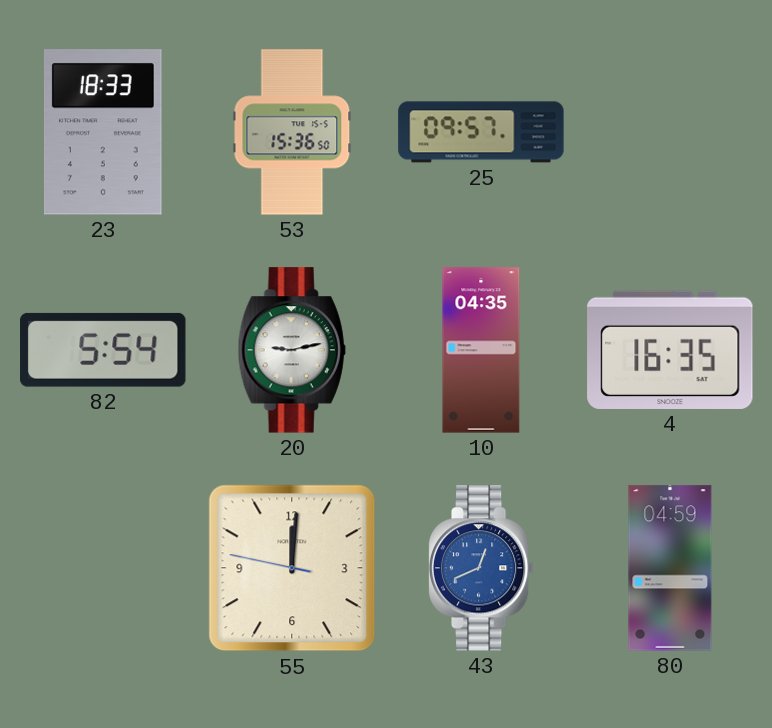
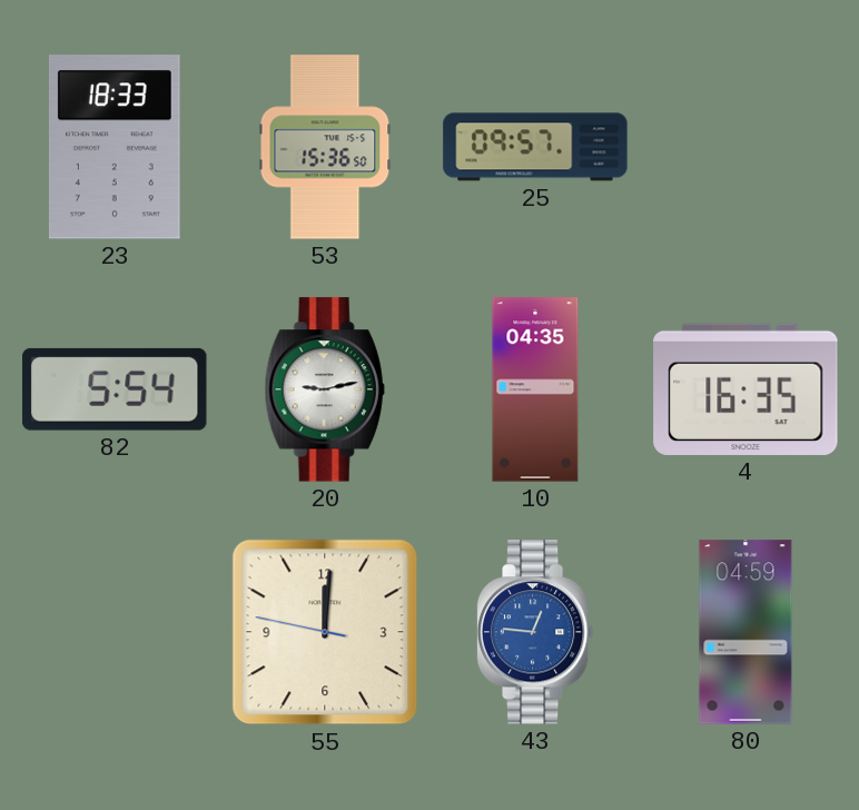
43: 12:41 -> 12:46
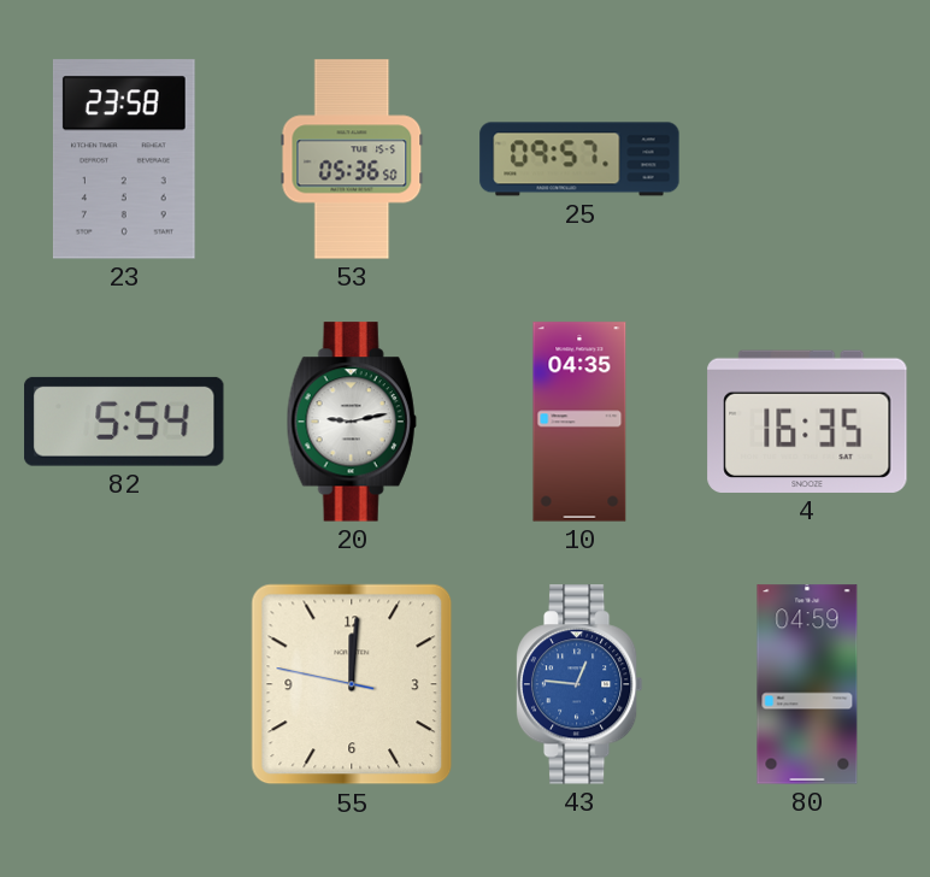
23: 18:33 -> 23:58
53: 15:36 -> 05:36
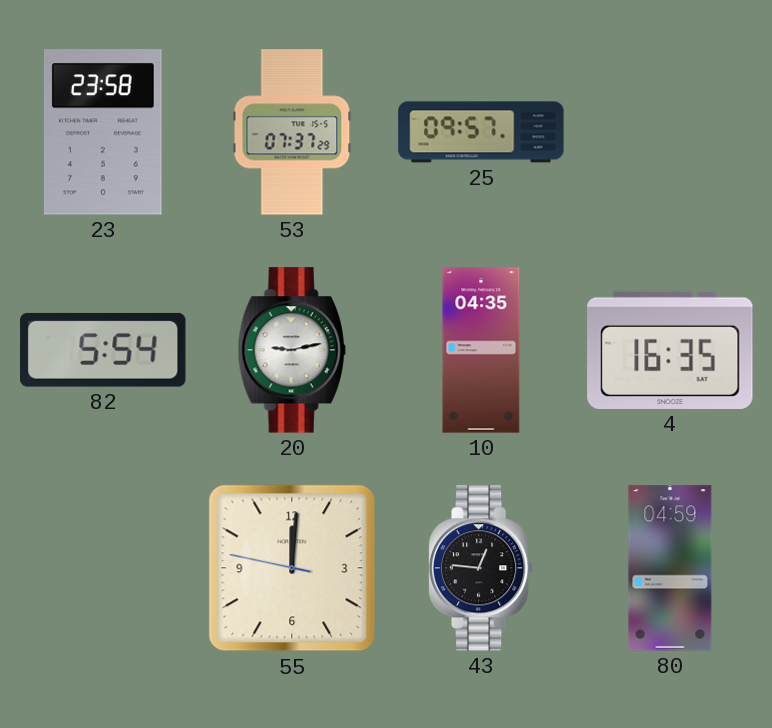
53: 05:36 -> 07:37
43 dial: blue -> black
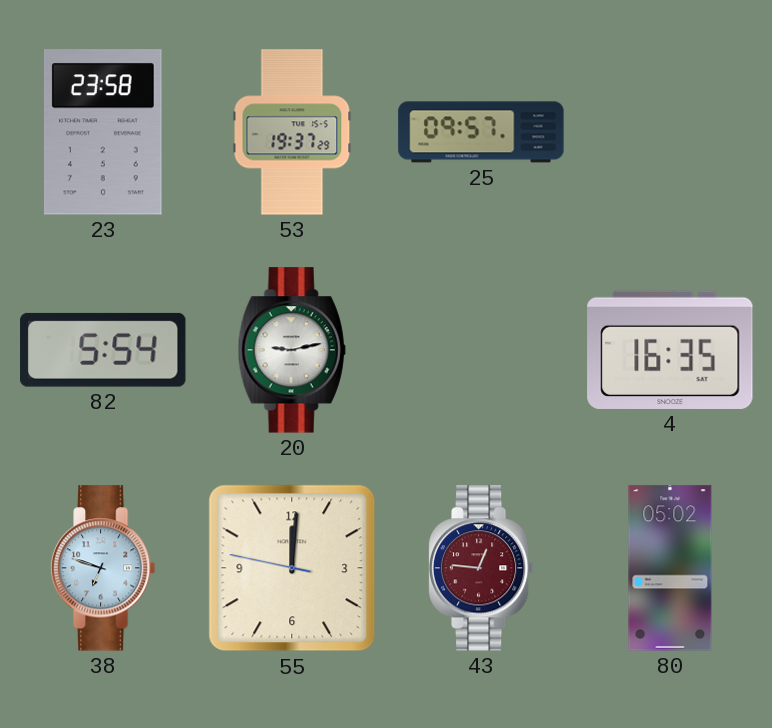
53: 07:37 -> 19:37
10: 04:35 -> none
38: none -> 6:48
43 dial: black -> burgundy
80: 04:59 -> 05:02
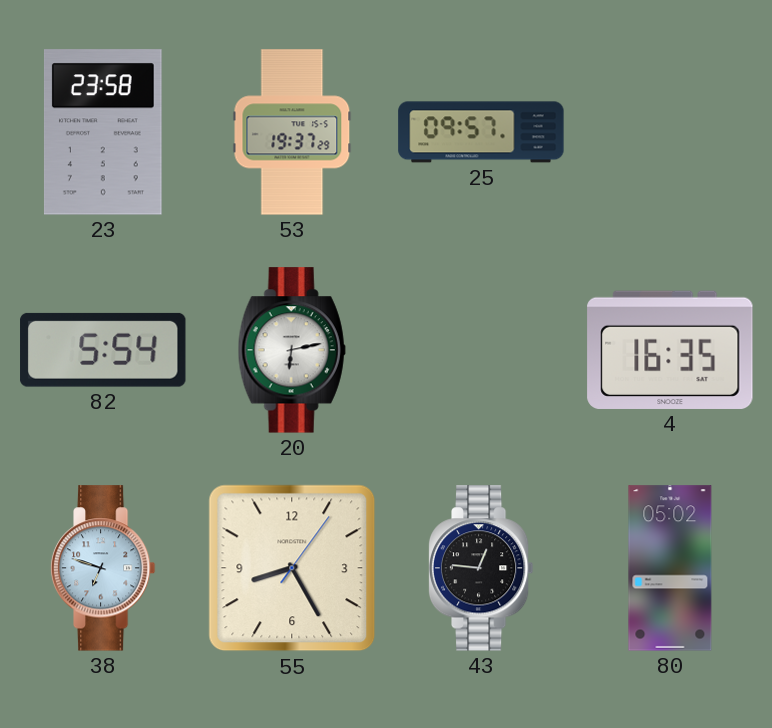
20: 9:13 -> 6:13
55: 12:00 -> 8:25
43 dial: burgundy -> black
